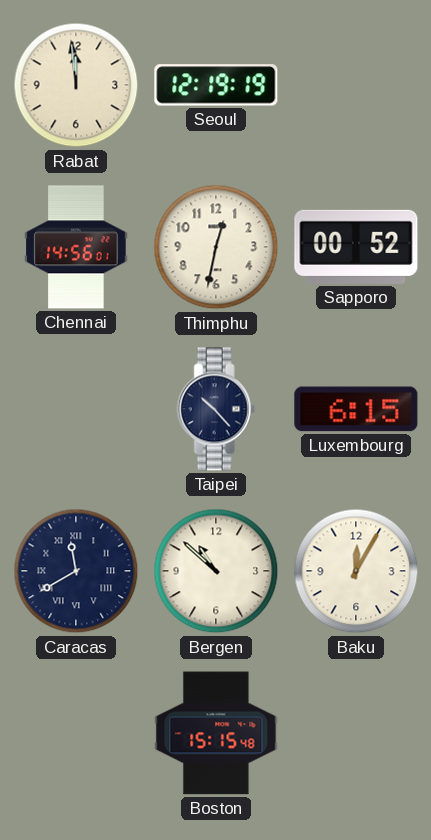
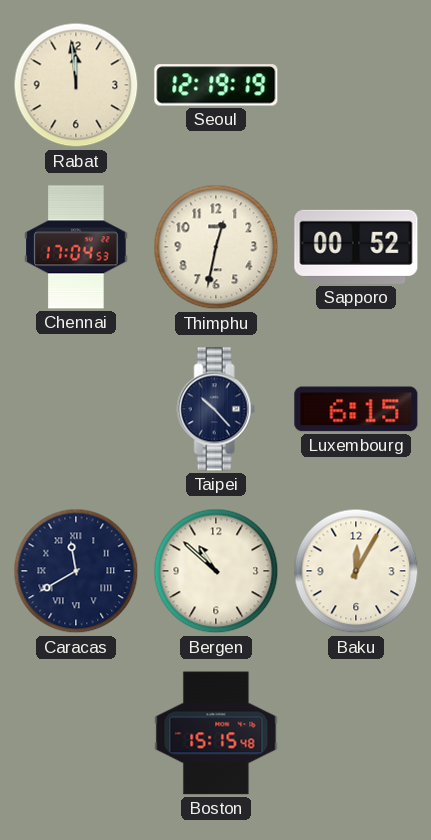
Chennai: 14:56 -> 17:04
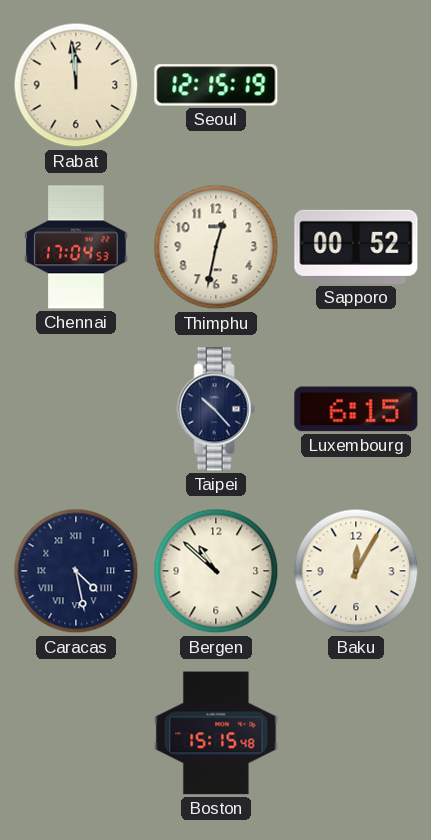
Seoul: 12:19 -> 12:15
Caracas: 11:40 -> 4:28
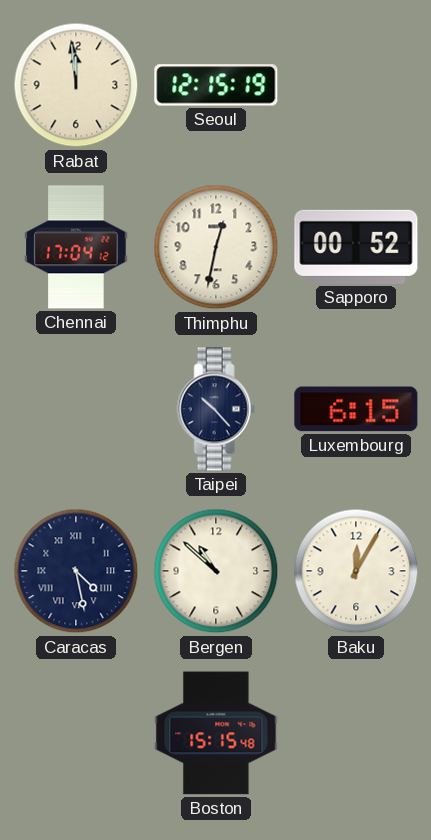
Chennai: 17:04:53 -> 17:04:12
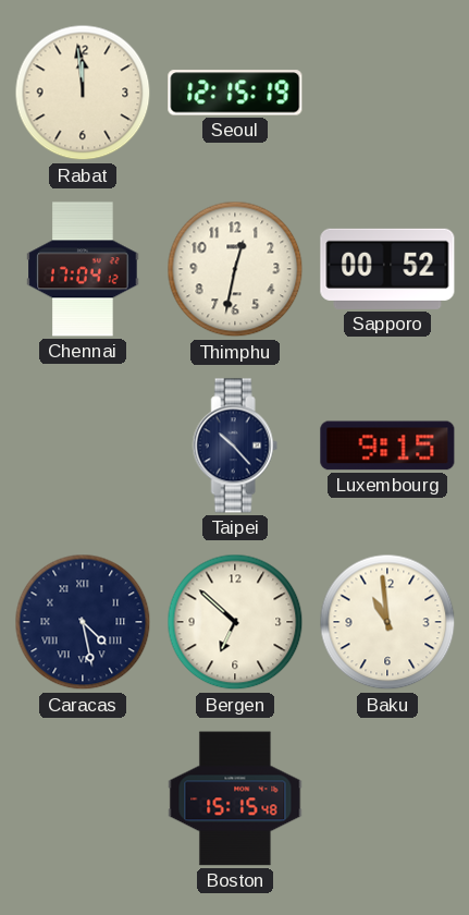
Luxembourg: 6:15 -> 9:15
Bergen: 10:52 -> 6:52
Baku: 12:05 -> 10:59
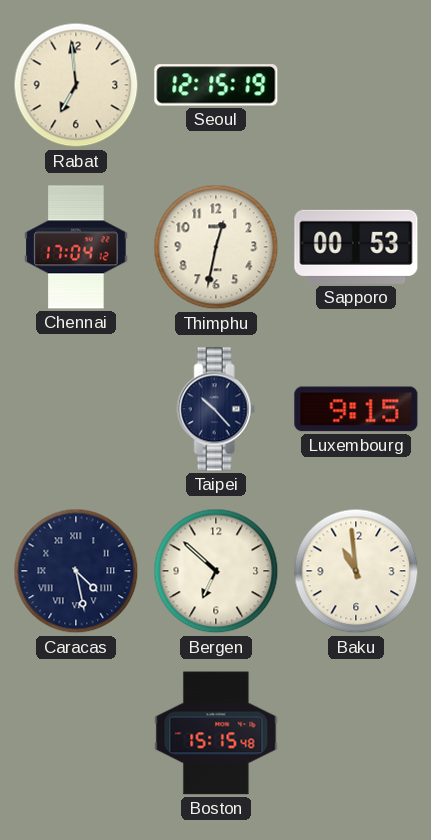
Rabat: 11:59 -> 6:59
Sapporo: 00:52 -> 00:53
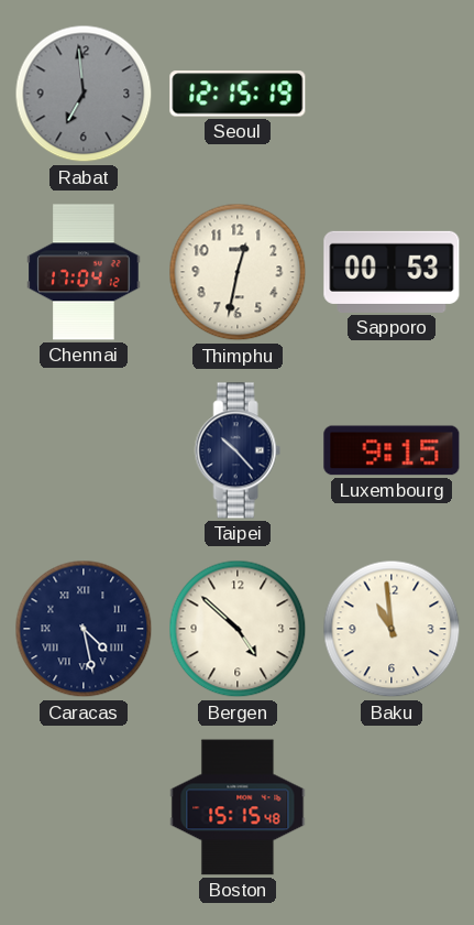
Rabat dial: cream -> grey
Bergen: 6:52 -> 4:52
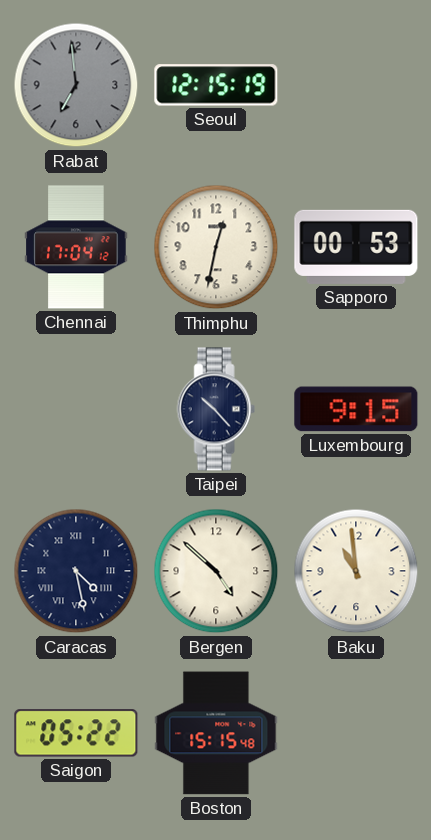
Saigon: none -> 05:22
